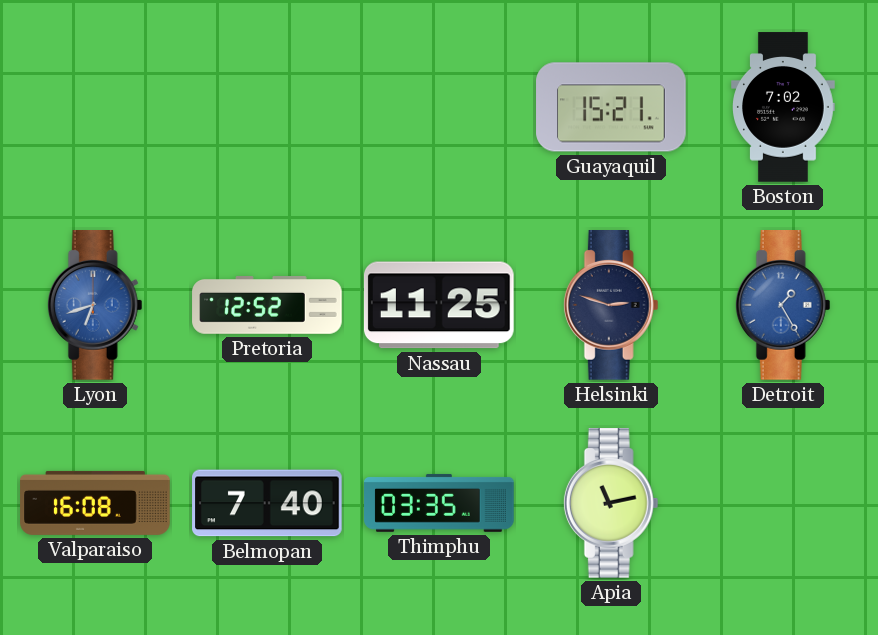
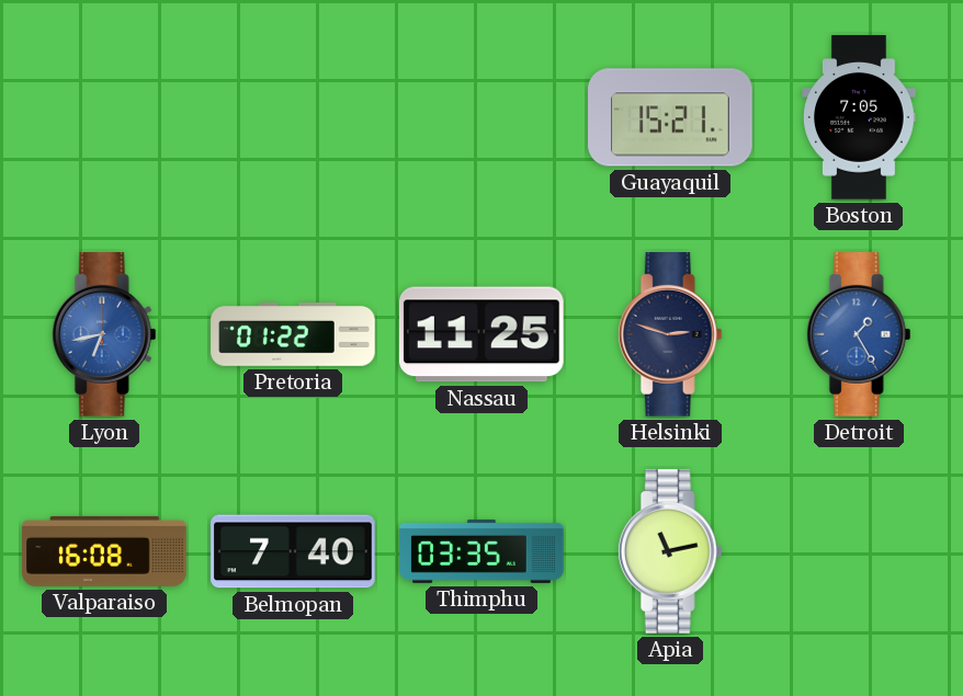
Boston: 7:02 -> 7:05
Lyon: 6:42 -> 6:43
Pretoria: 12:52 -> 01:22
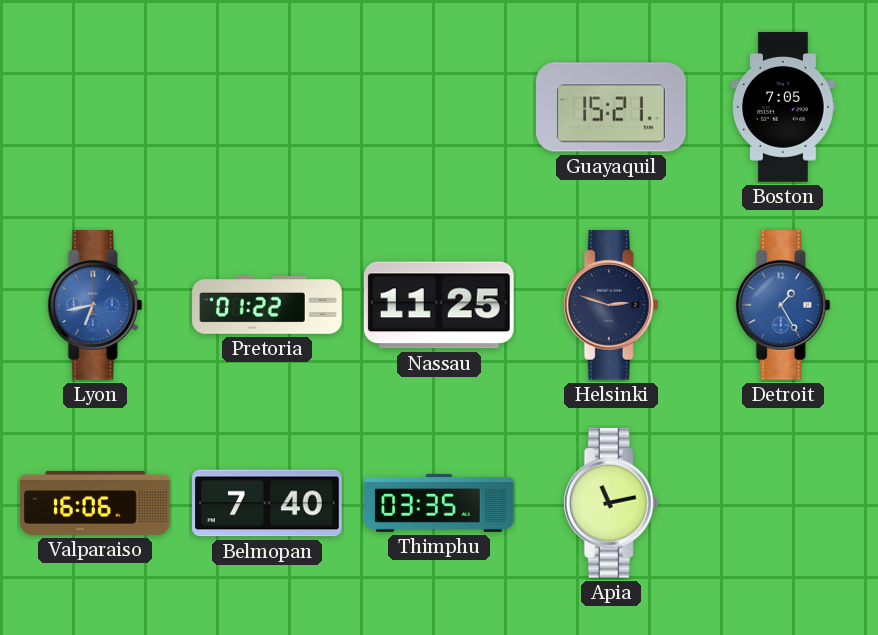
Valparaiso: 16:08 -> 16:06
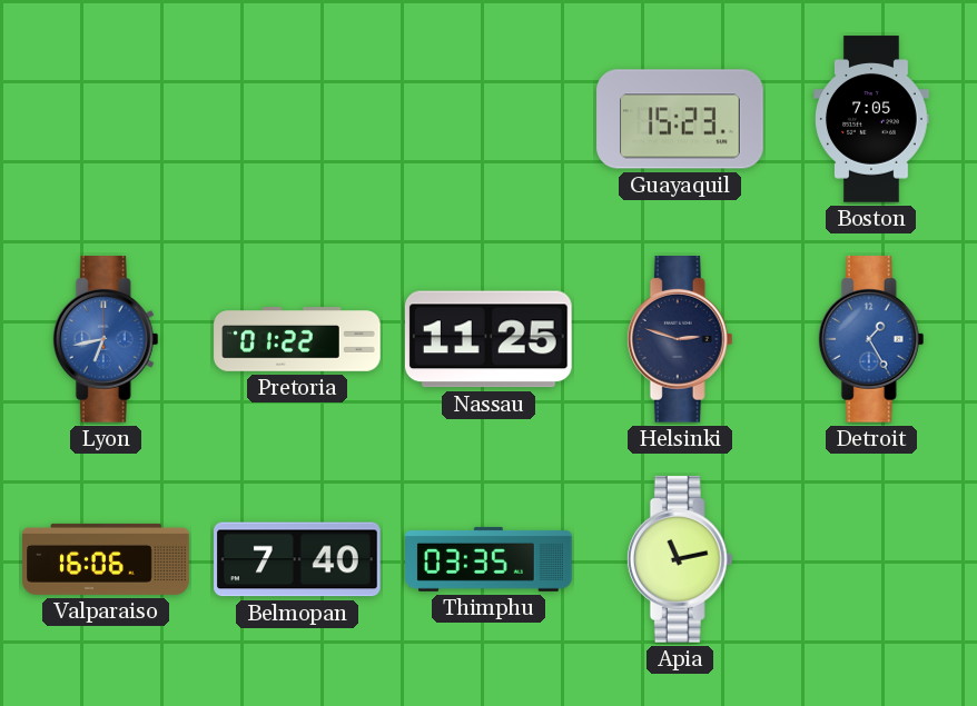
Guayaquil: 15:21 -> 15:23
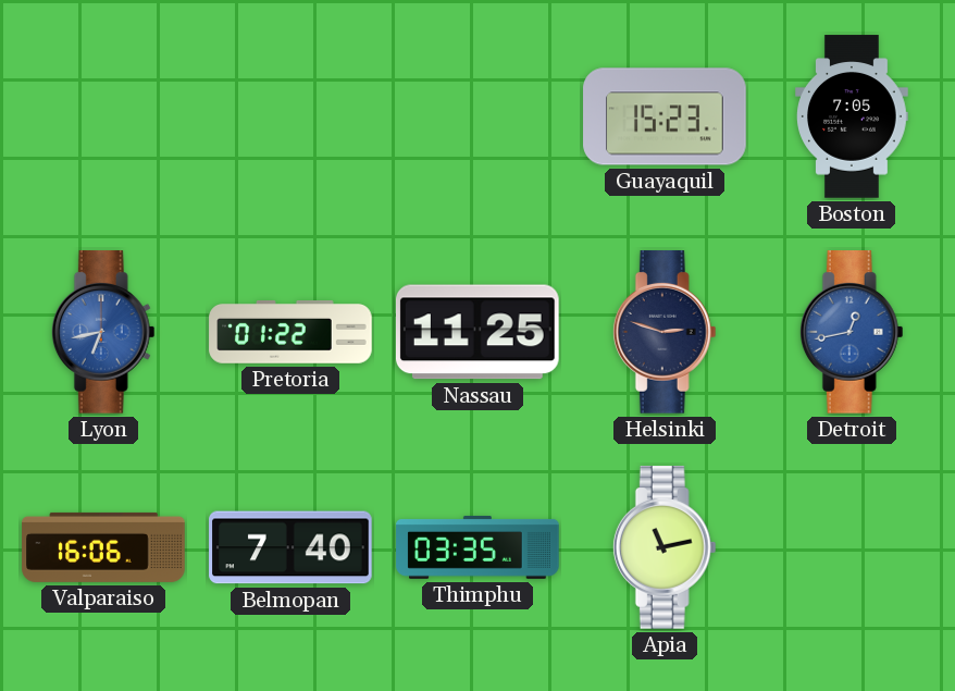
Detroit: 1:25 -> 12:43
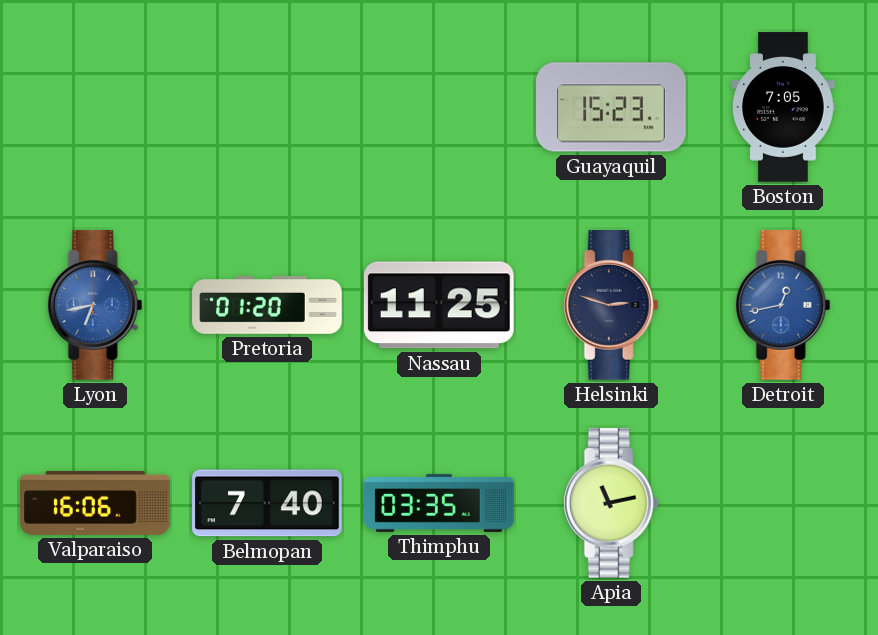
Pretoria: 01:22 -> 01:20
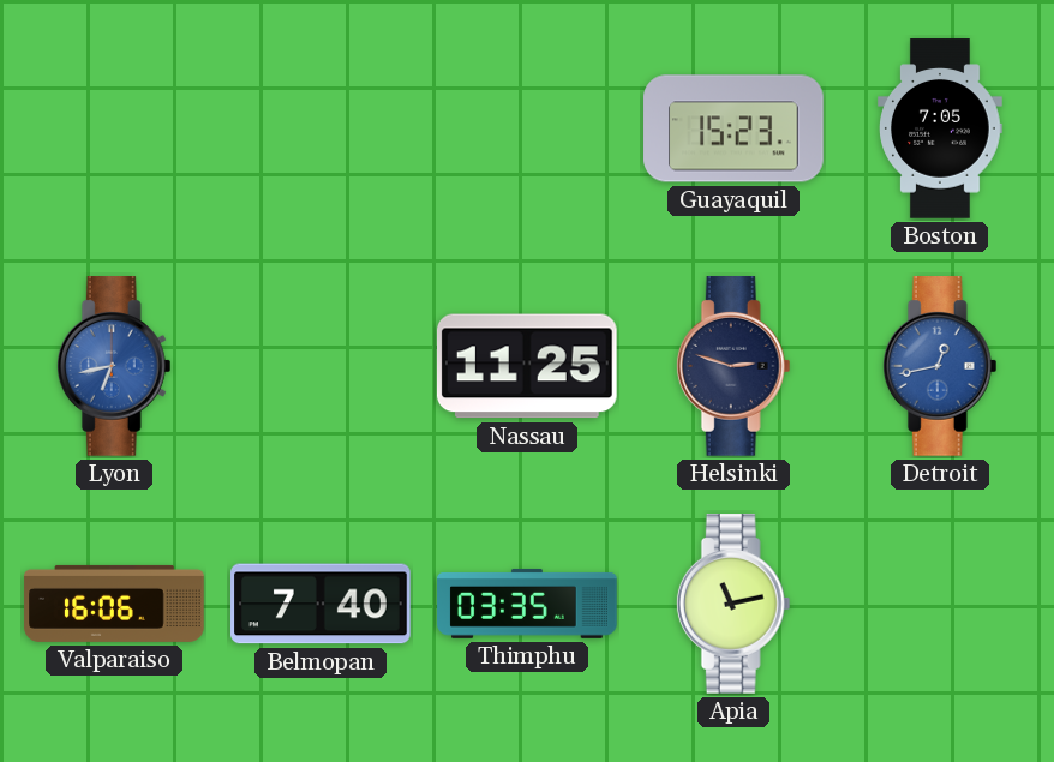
Pretoria: 01:20 -> none
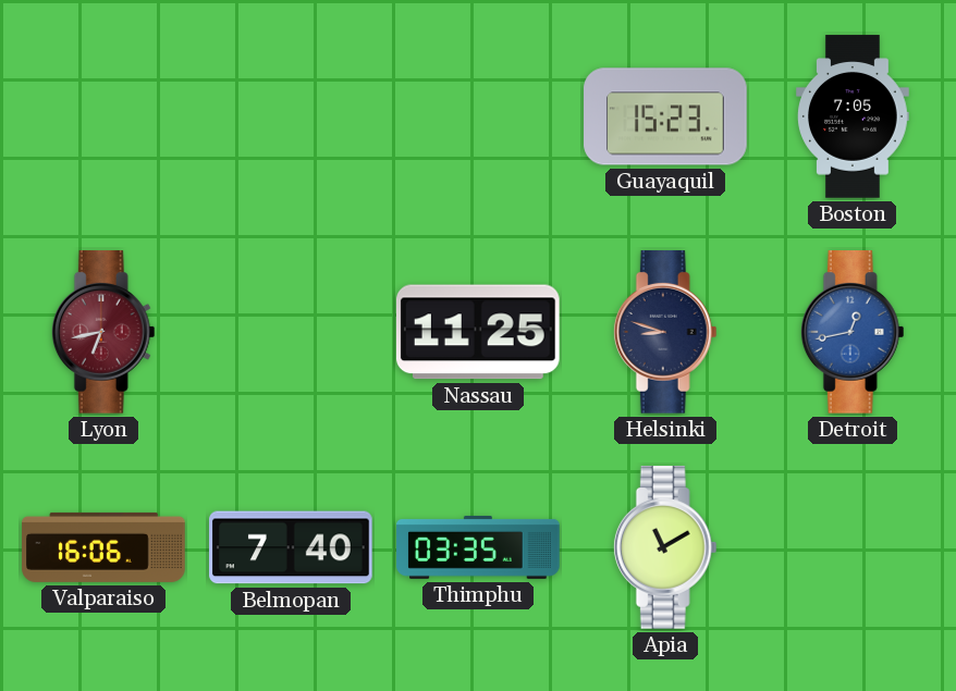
Lyon dial: blue -> burgundy
Helsinki: 2:48 -> 8:48
Apia: 11:13 -> 11:10
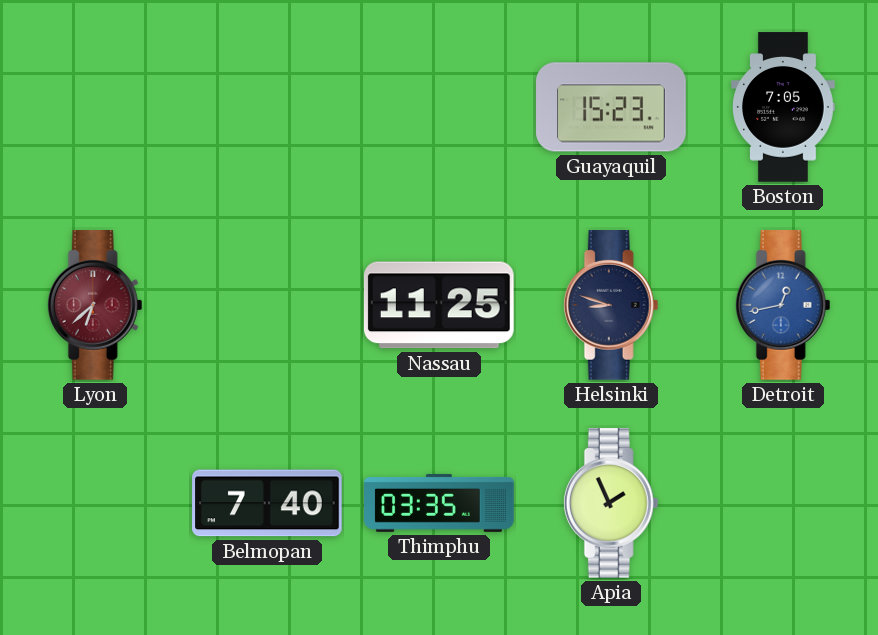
Lyon: 6:43 -> 6:38
Valparaiso: 16:06 -> none
Apia: 11:10 -> 1:56
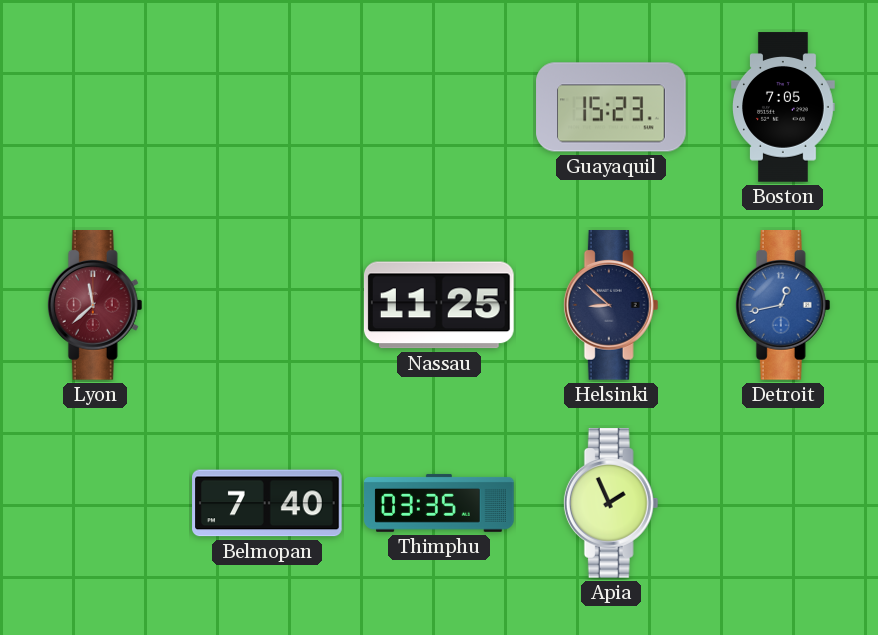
Lyon: 6:38 -> 11:38
Helsinki: 8:48 -> 8:52
